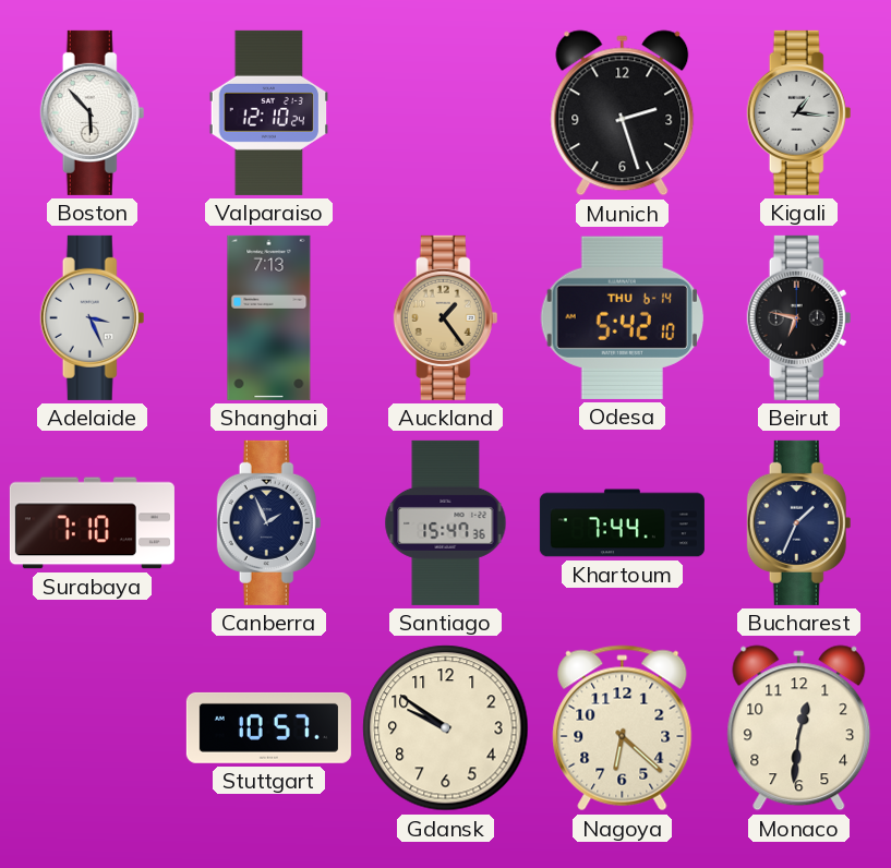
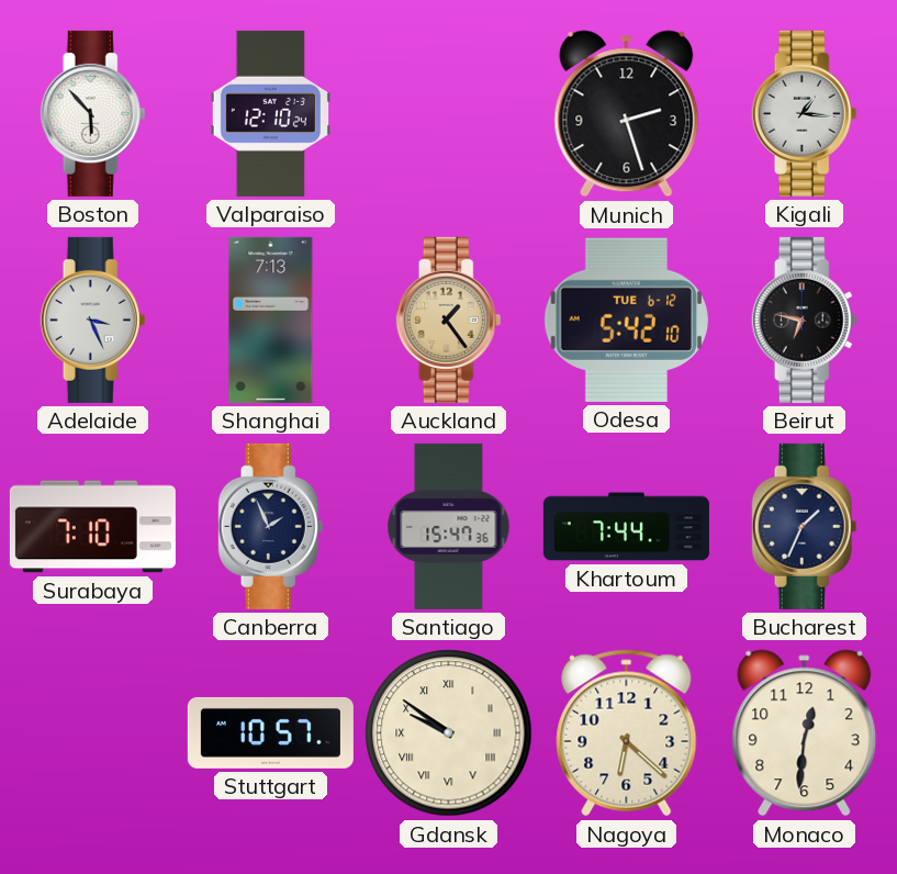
Odesa date: THU 6-14 -> TUE 6-12
Gdansk numerals: Arabic -> Roman
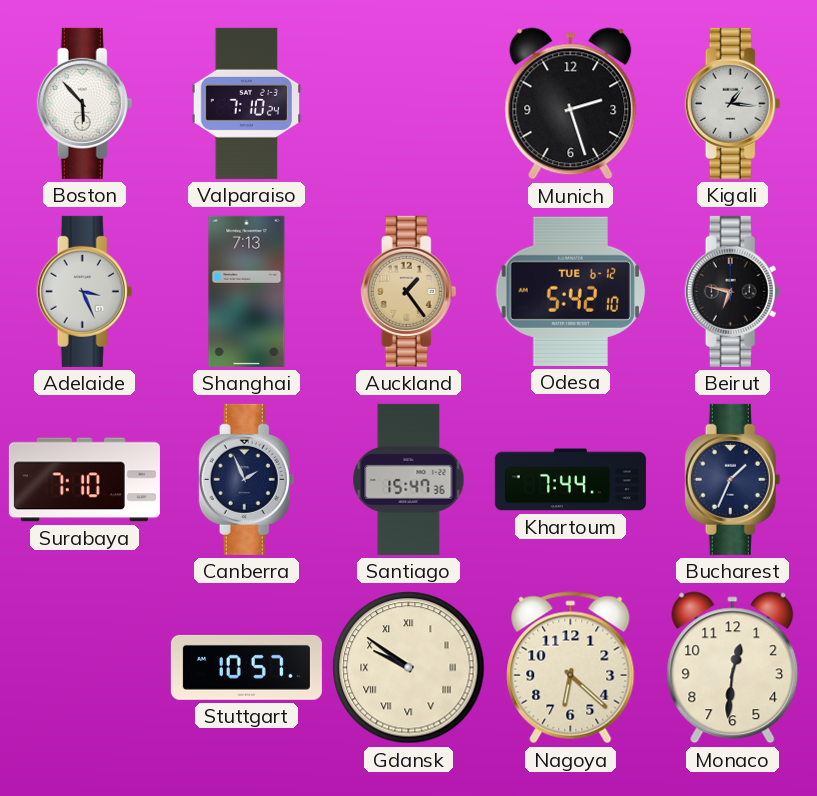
Valparaiso: 12:10 -> 7:10
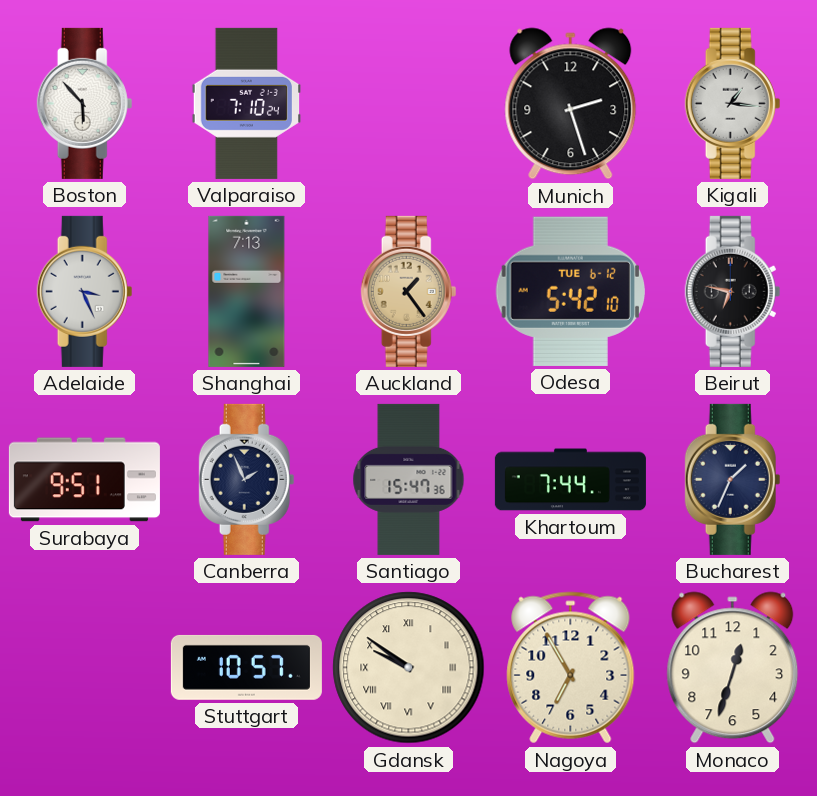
Surabaya: 7:10 -> 9:51
Nagoya: 6:22 -> 6:55
Monaco: 12:31 -> 12:33
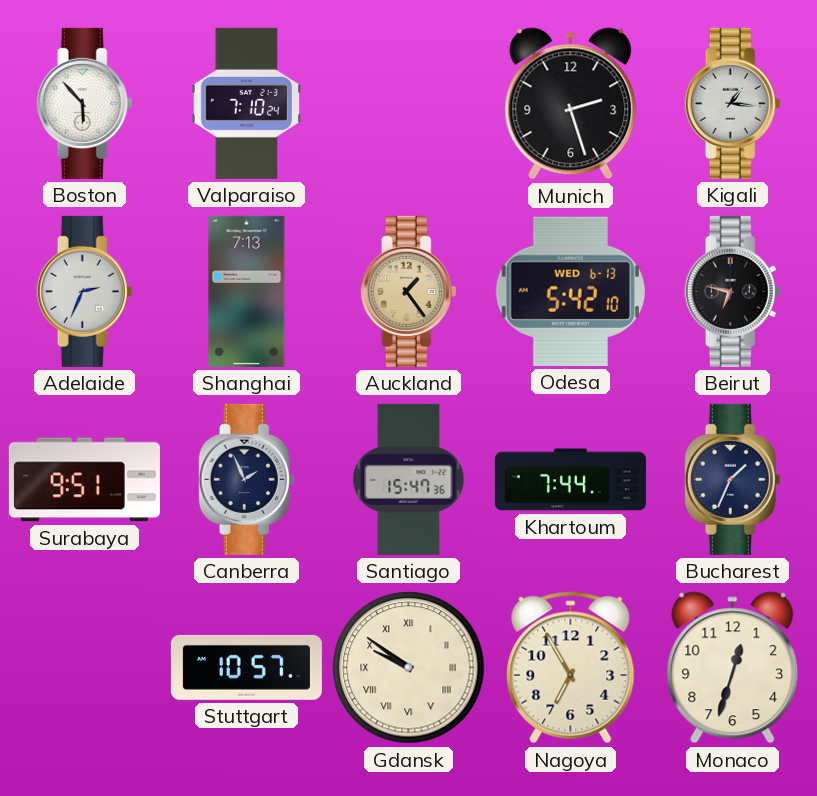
Adelaide: 3:26 -> 2:34
Odesa date: TUE 6-12 -> WED 6-13
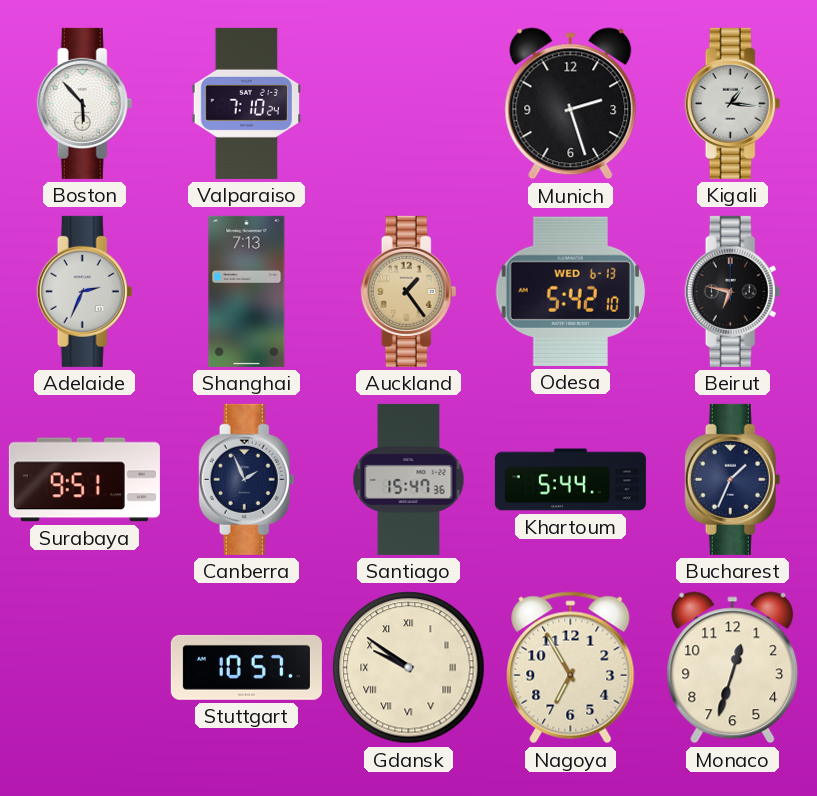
Khartoum: 7:44 -> 5:44
